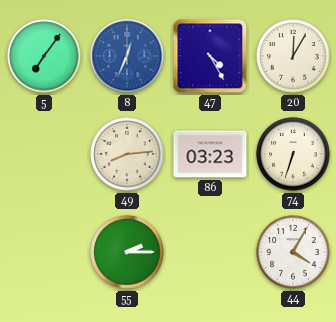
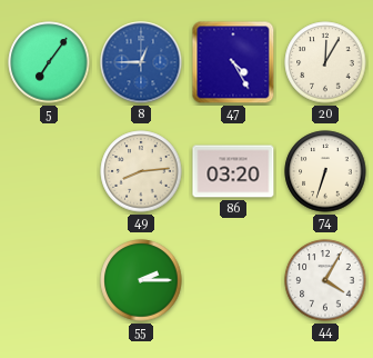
8: 12:34 -> 12:45
86: 03:23 -> 03:20
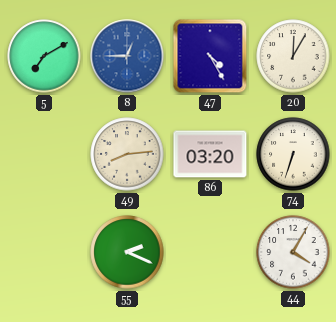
5: 7:06 -> 7:10
55: 2:15 -> 2:19
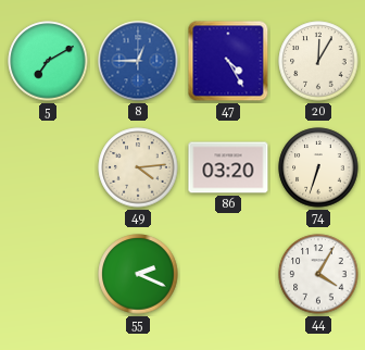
49: 8:14 -> 4:14
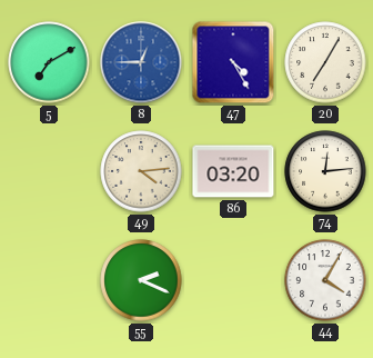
20: 12:05 -> 7:05
74: 6:33 -> 12:14
